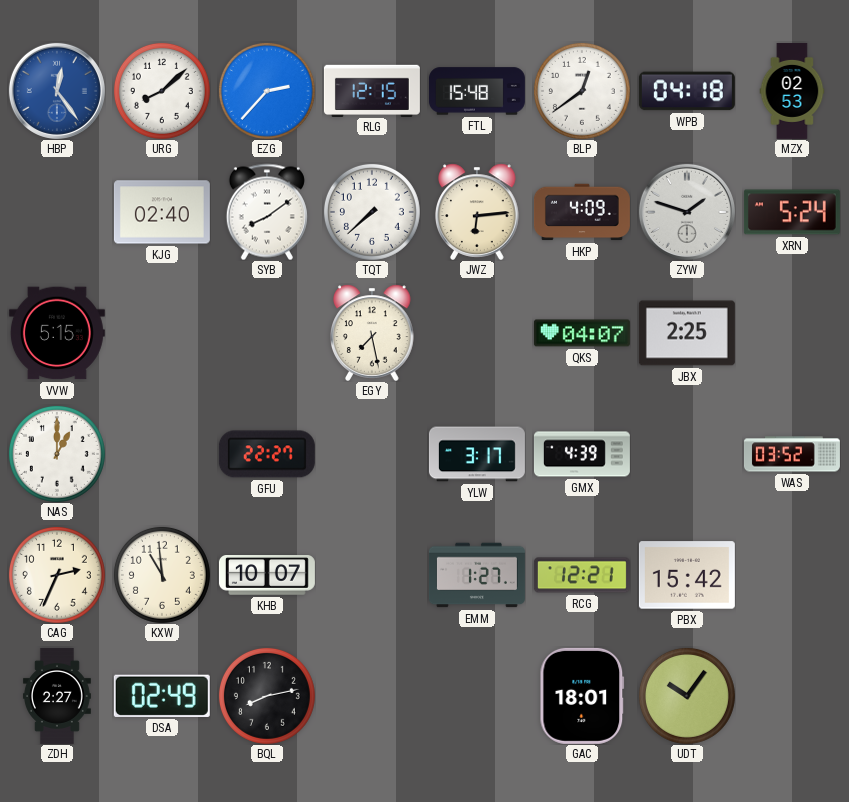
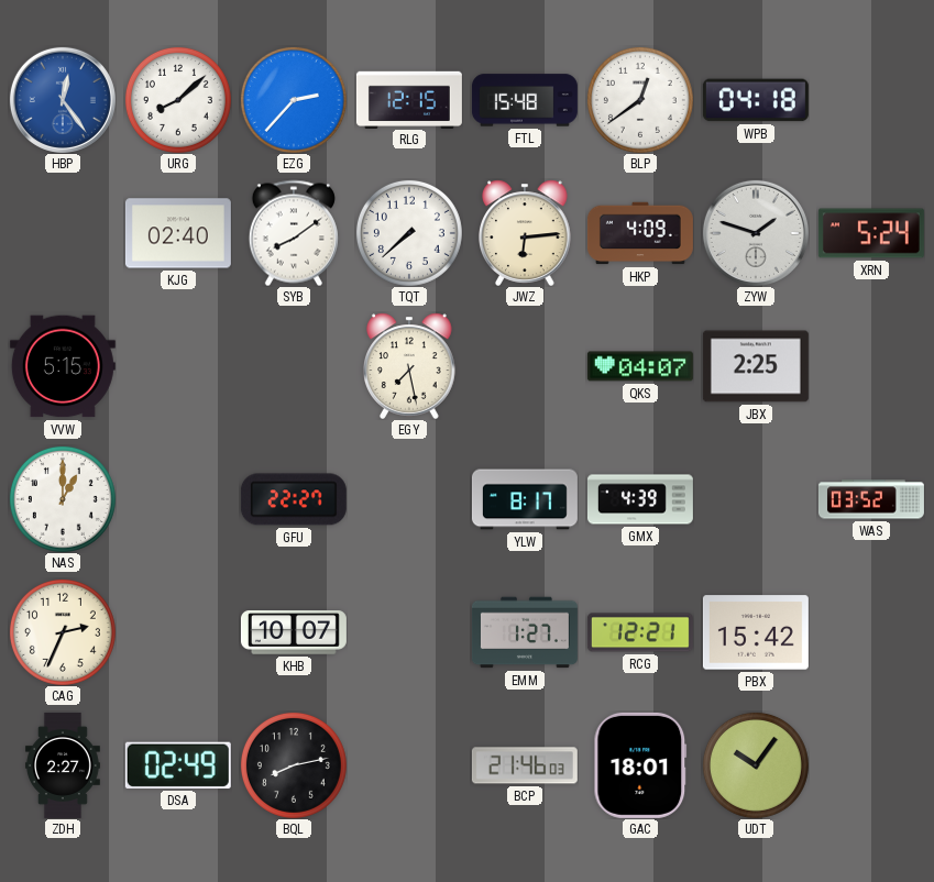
MZX: 02:53 -> none
YLW: 3:17 -> 8:17
KXW: 10:59 -> none
BCP: none -> 21:46
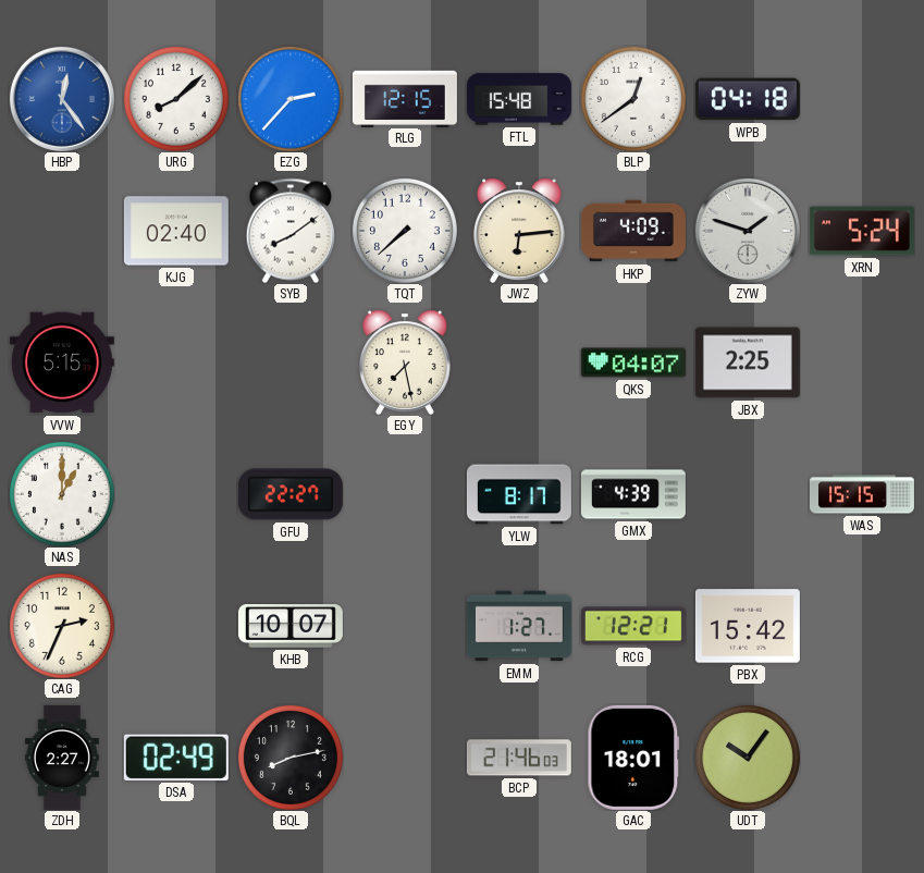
WAS: 03:52 -> 15:15
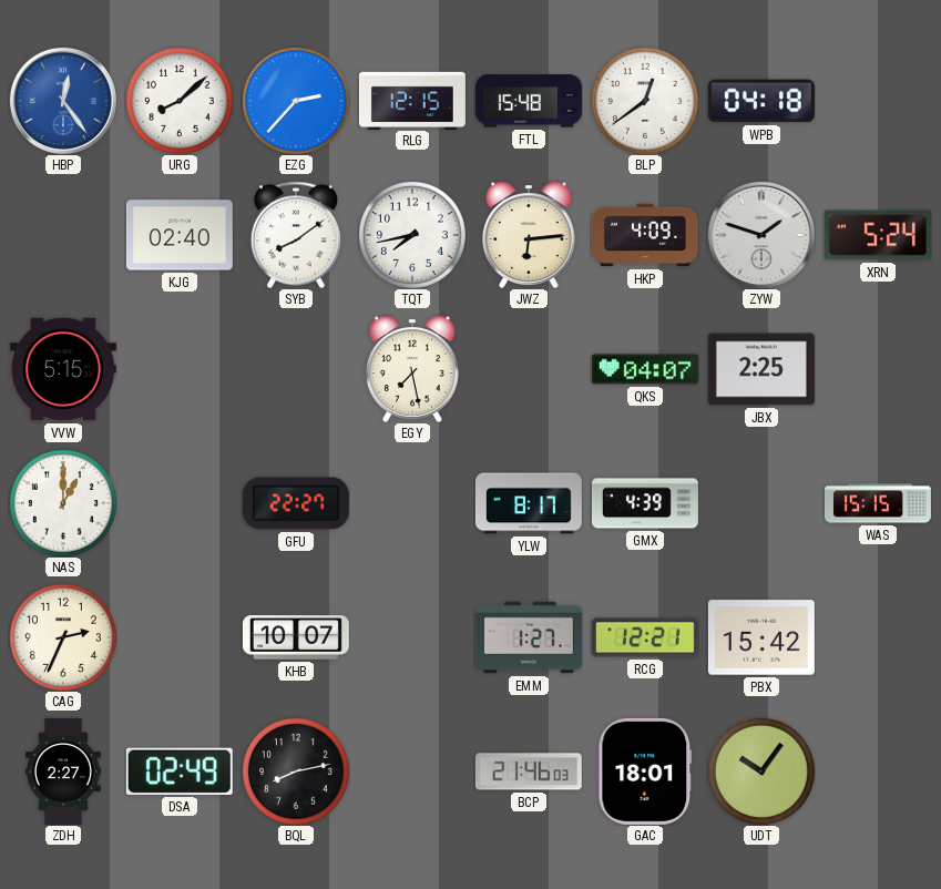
TQT: 7:38 -> 7:43
